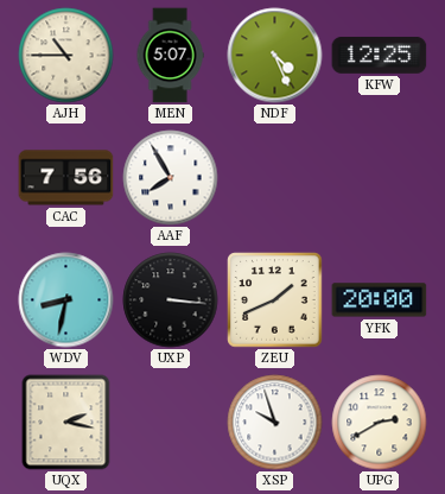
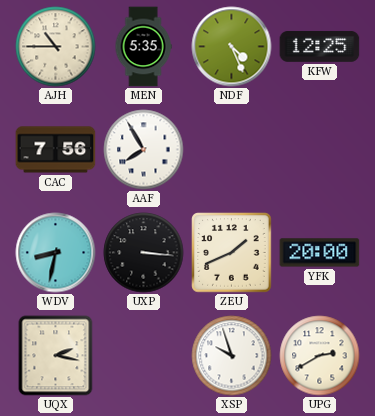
MEN: 5:07 -> 5:35
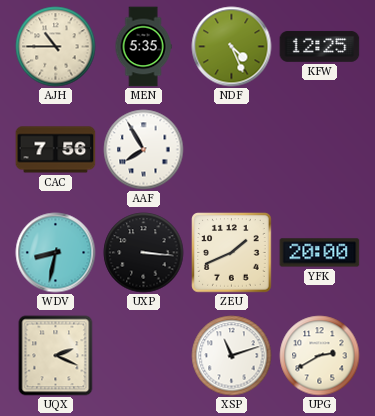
UQX: 2:17 -> 2:19
XSP: 9:57 -> 11:12
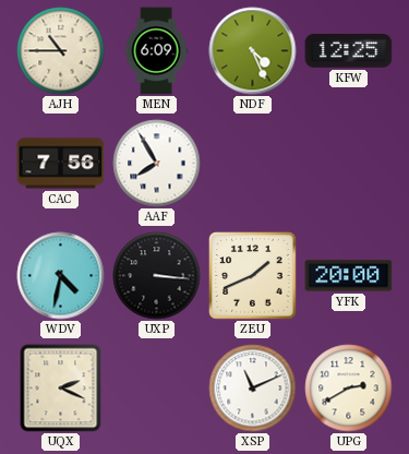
MEN: 5:35 -> 6:09
WDV: 8:32 -> 4:32
XSP: 11:12 -> 11:11
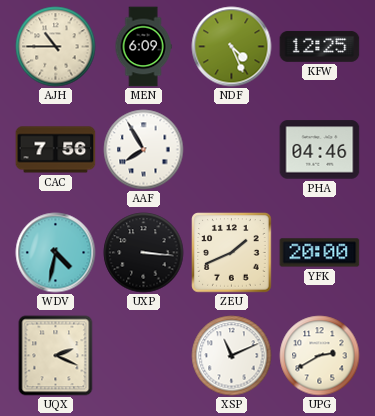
PHA: none -> 04:46
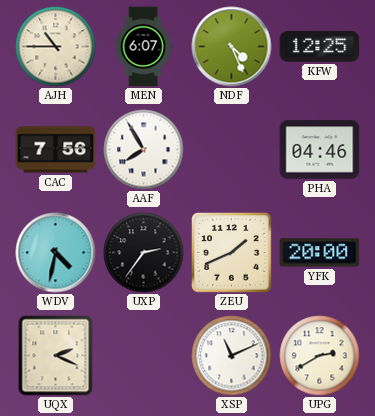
MEN: 6:09 -> 6:07
UXP: 3:16 -> 2:36
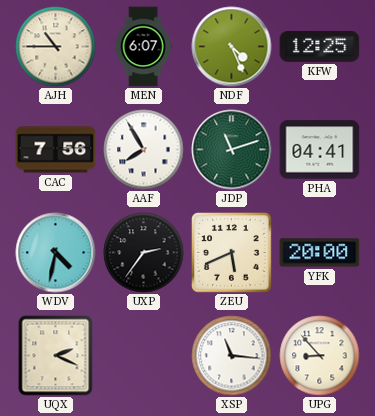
JDP: none -> 11:12
PHA: 04:46 -> 04:41
ZEU: 1:41 -> 5:41
XSP: 11:11 -> 11:16
UPG: 2:40 -> 8:53
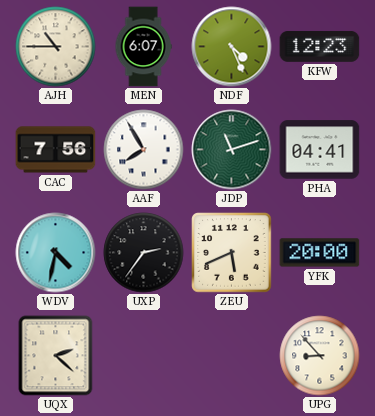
KFW: 12:25 -> 12:23
UQX: 2:19 -> 2:22
XSP: 11:16 -> none
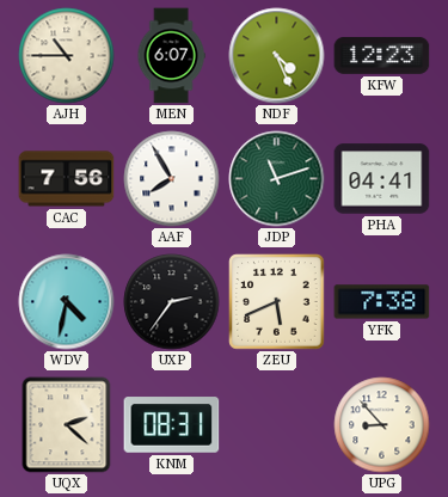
YFK: 20:00 -> 7:38
KNM: none -> 08:31
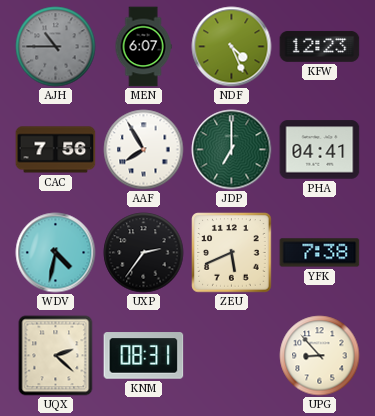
AJH dial: cream -> grey
JDP: 11:12 -> 7:00
